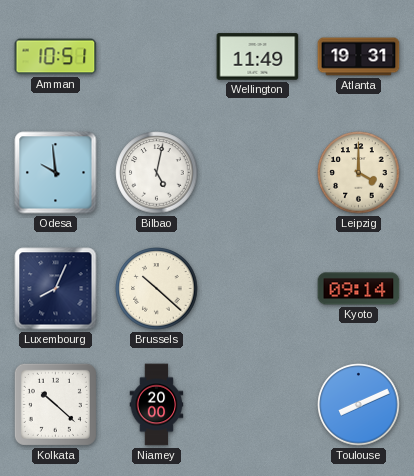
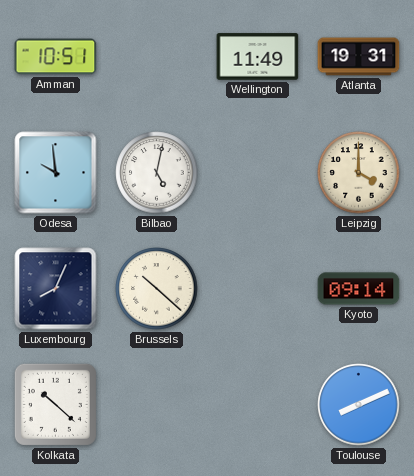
Niamey: 20:00 -> none
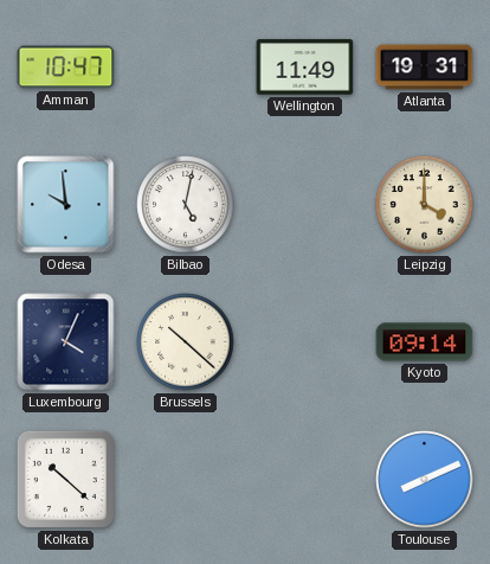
Amman: 10:51 -> 10:47
Luxembourg: 8:04 -> 4:04
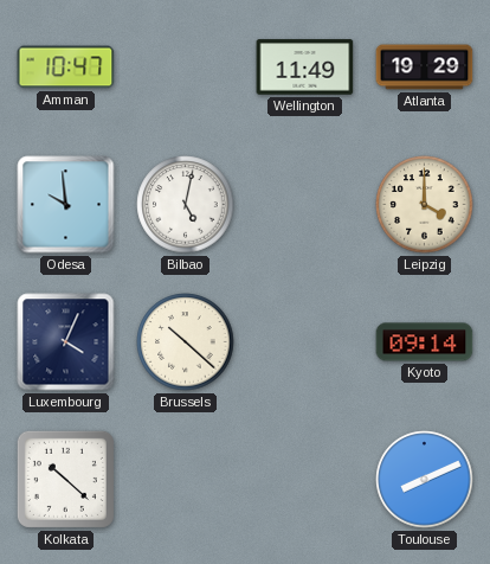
Atlanta: 19:31 -> 19:29
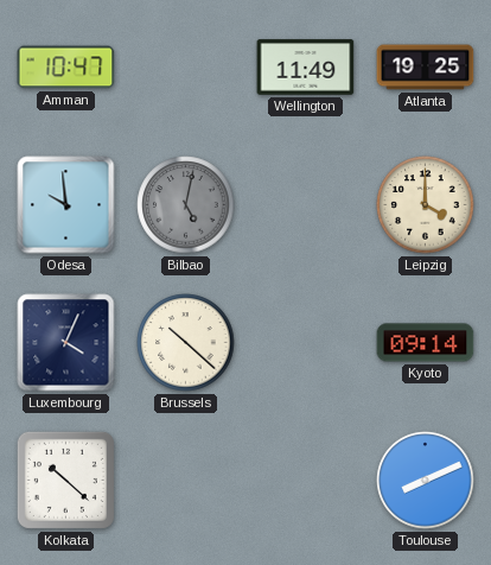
Atlanta: 19:29 -> 19:25
Bilbao dial: white -> grey
